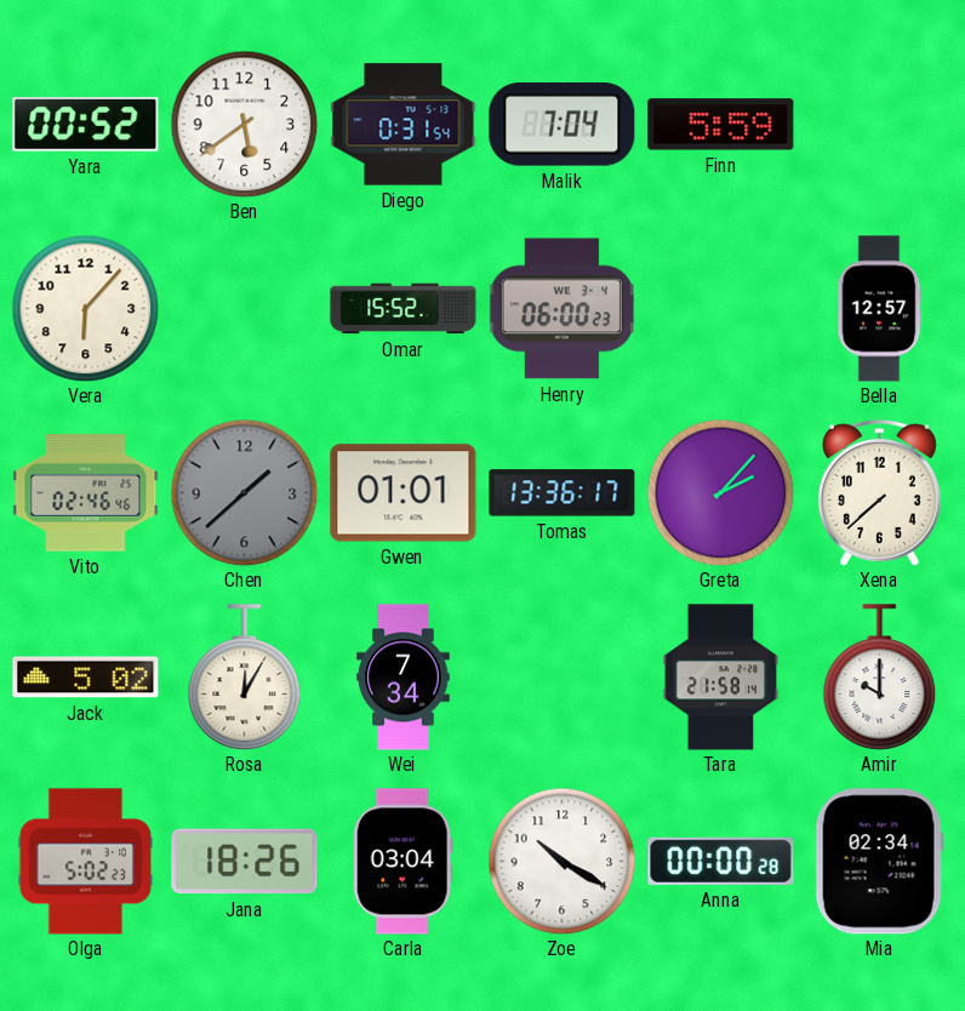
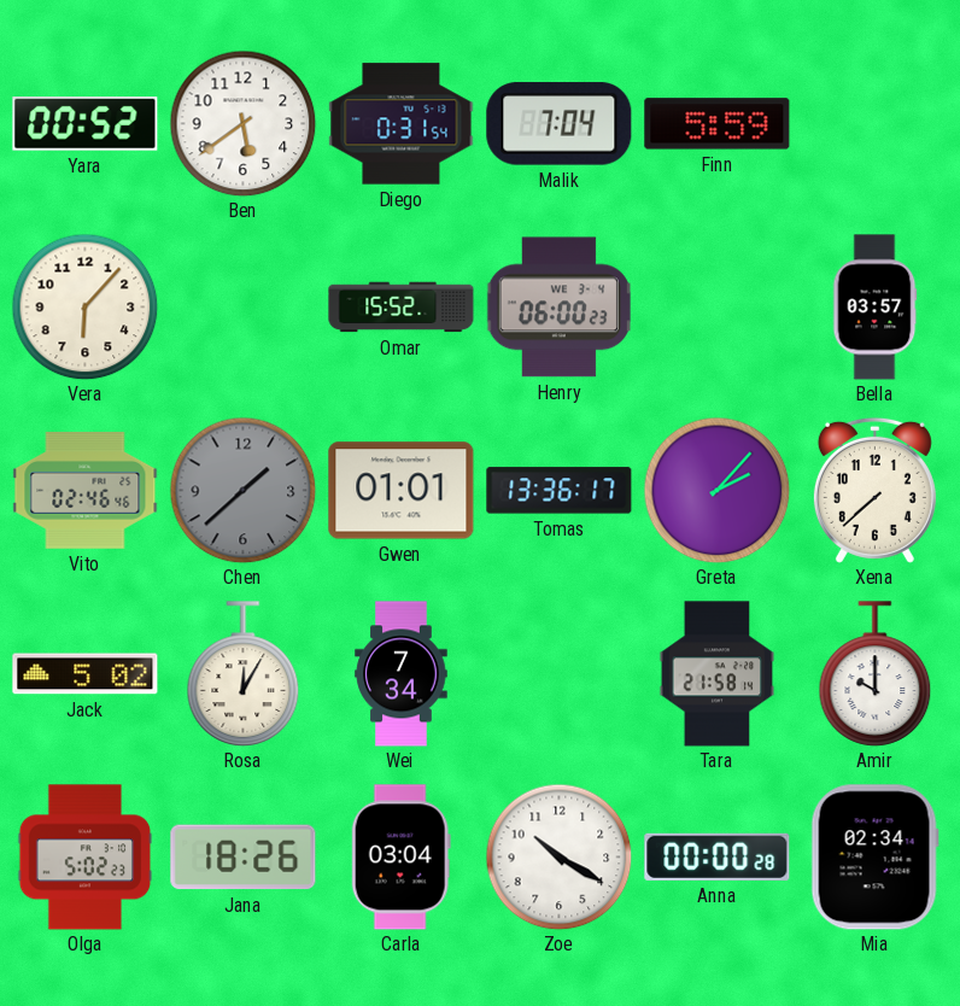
Bella: 12:57 -> 03:57
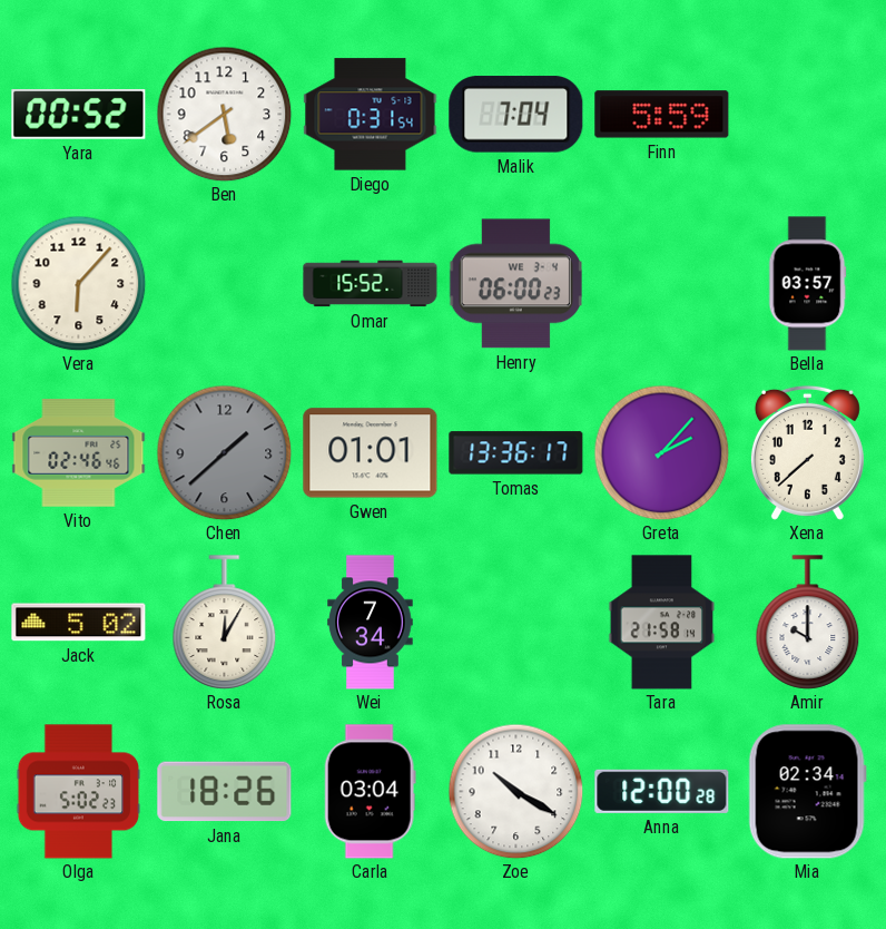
Anna: 00:00 -> 12:00
